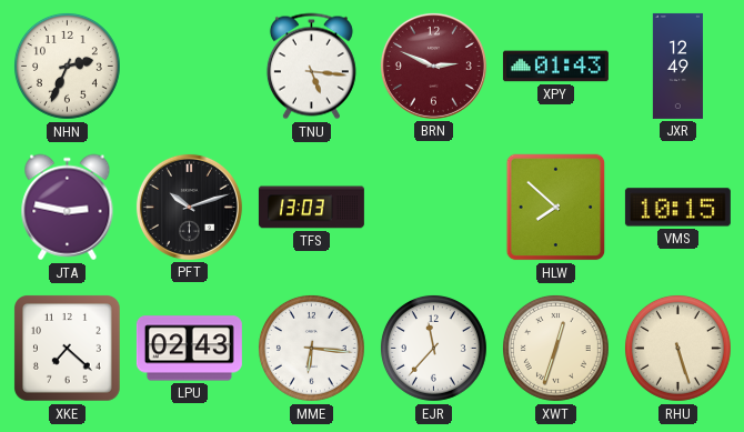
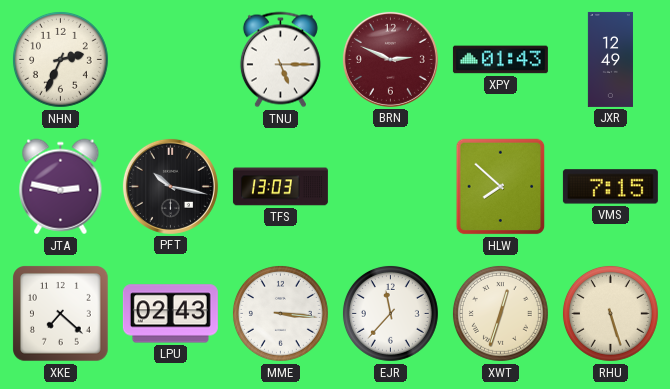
TNU: 5:16 -> 5:15
PFT: 10:12 -> 10:17
VMS: 10:15 -> 7:15
MME: 6:16 -> 3:16
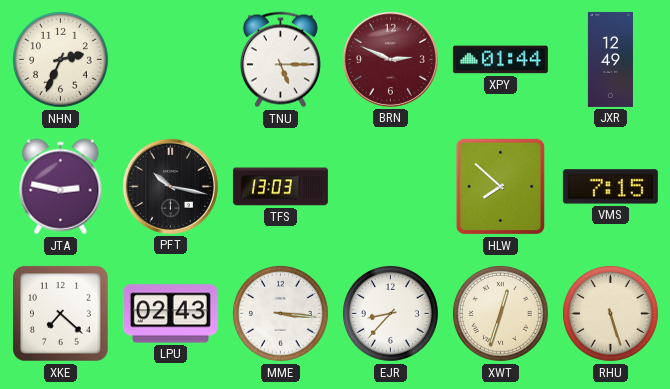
XPY: 01:43 -> 01:44
EJR: 11:37 -> 8:37
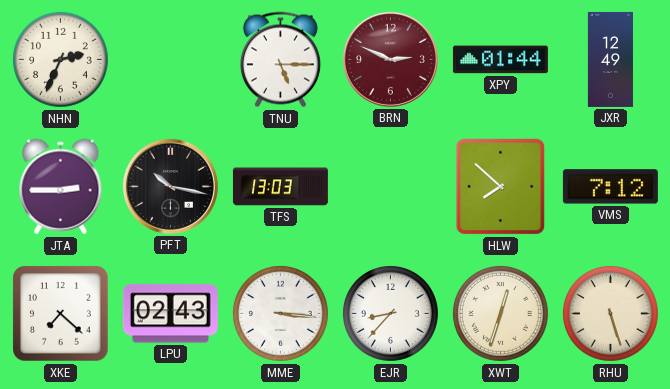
JTA: 2:47 -> 2:45
VMS: 7:15 -> 7:12
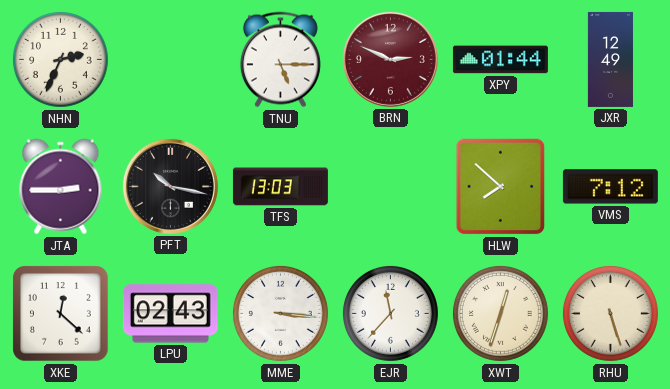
XKE: 7:22 -> 12:22
EJR: 8:37 -> 11:37
